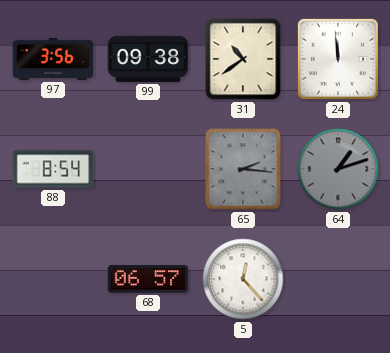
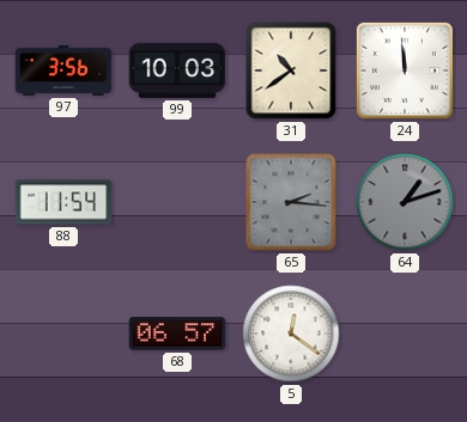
99: 09:38 -> 10:03
88: 8:54 -> 11:54
5: 12:23 -> 12:21
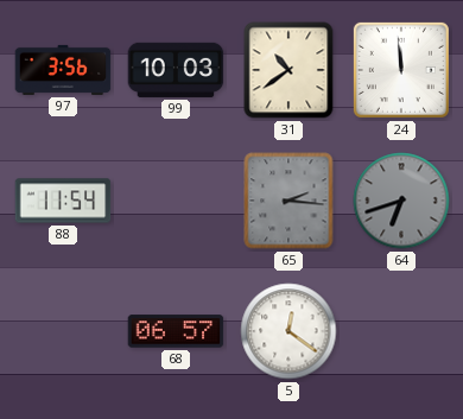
64: 1:12 -> 6:42
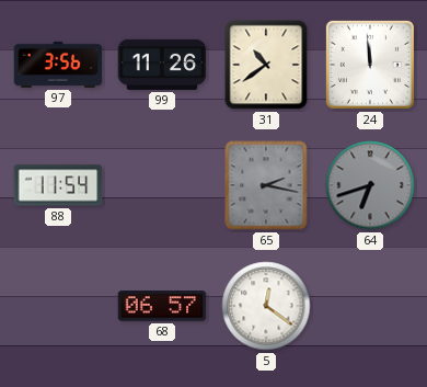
99: 10:03 -> 11:26
65: 2:16 -> 2:17
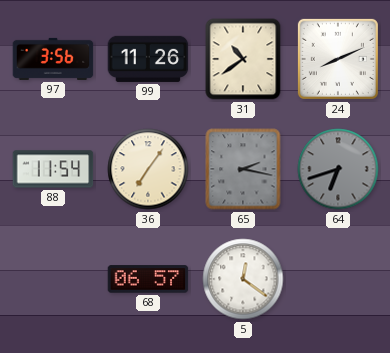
24: 11:59 -> 8:11
36: none -> 7:06
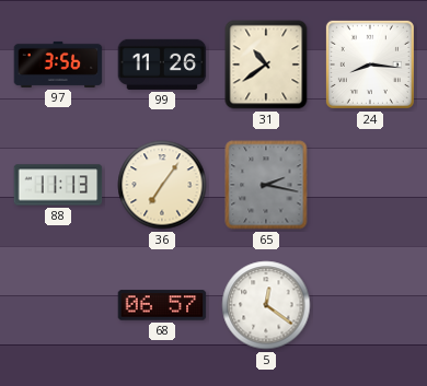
24: 8:11 -> 8:16
88: 11:54 -> 11:13
64: 6:42 -> none
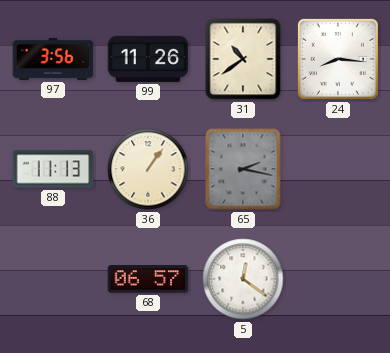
36: 7:06 -> 1:06
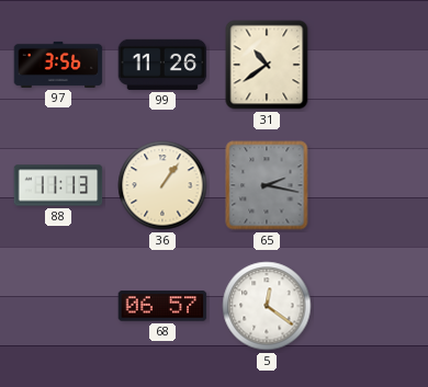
24: 8:16 -> none
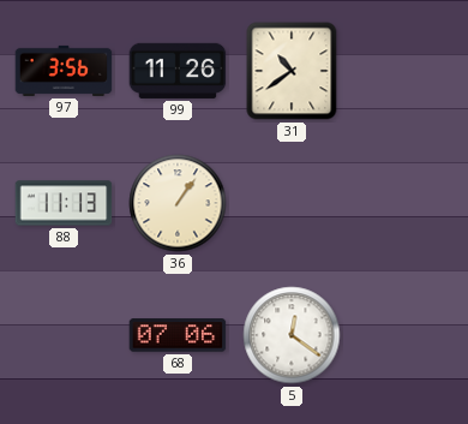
65: 2:17 -> none
68: 06:57 -> 07:06
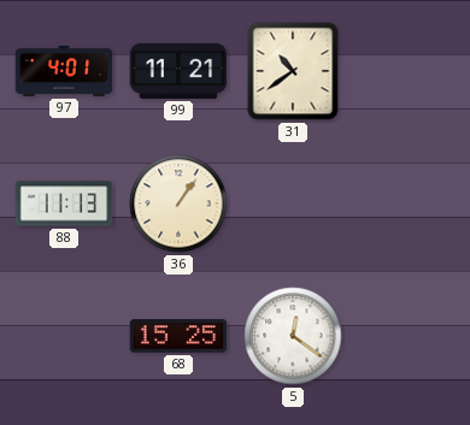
97: 3:56 -> 4:01
99: 11:26 -> 11:21
68: 07:06 -> 15:25
